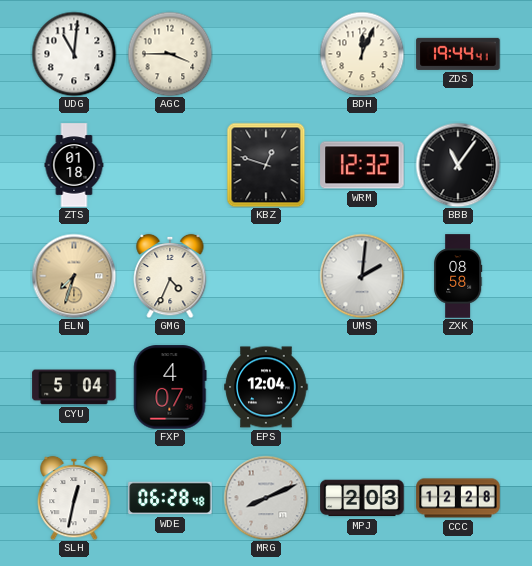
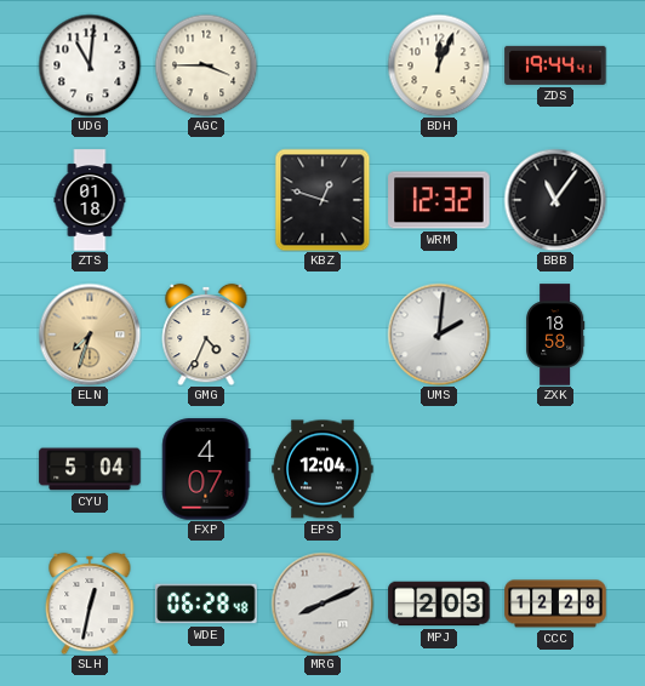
ZXK: 08:58 -> 18:58
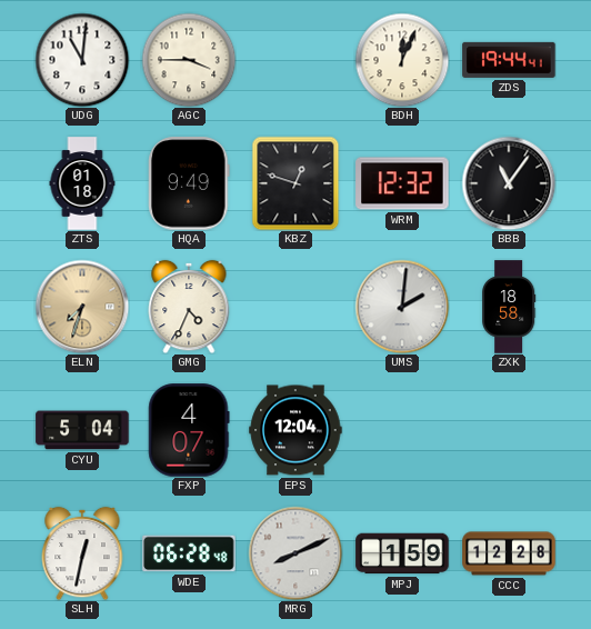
HQA: none -> 9:49
MPJ: 2:03 -> 1:59
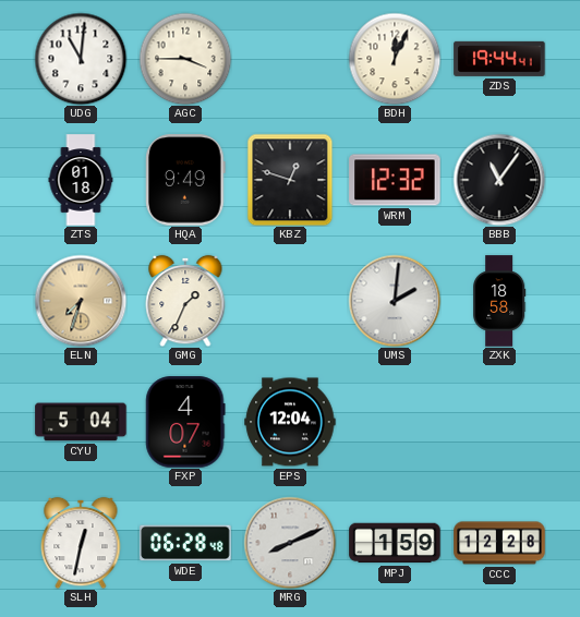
GMG: 4:34 -> 1:34
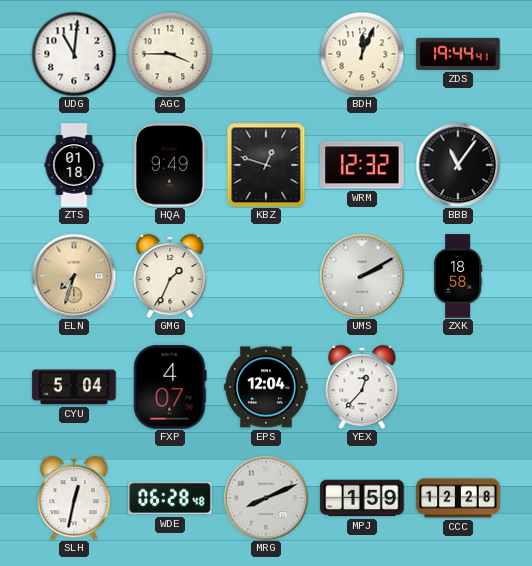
UMS: 2:01 -> 2:10
YEX: none -> 12:37
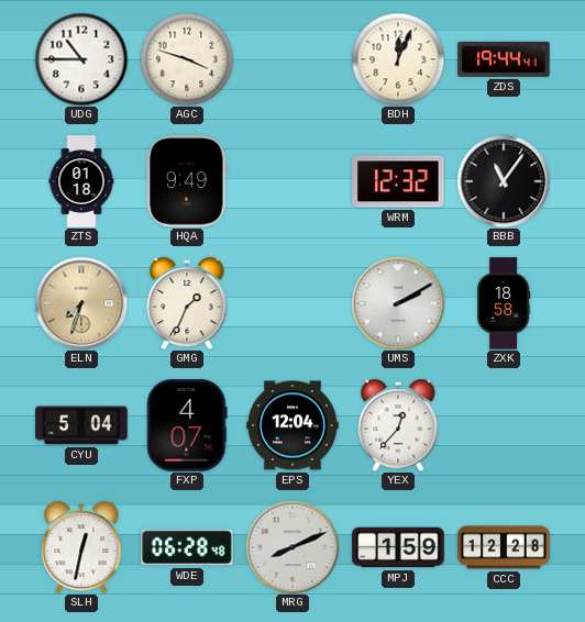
UDG: 11:01 -> 10:45
AGC: 3:45 -> 3:48
KBZ: 12:48 -> none
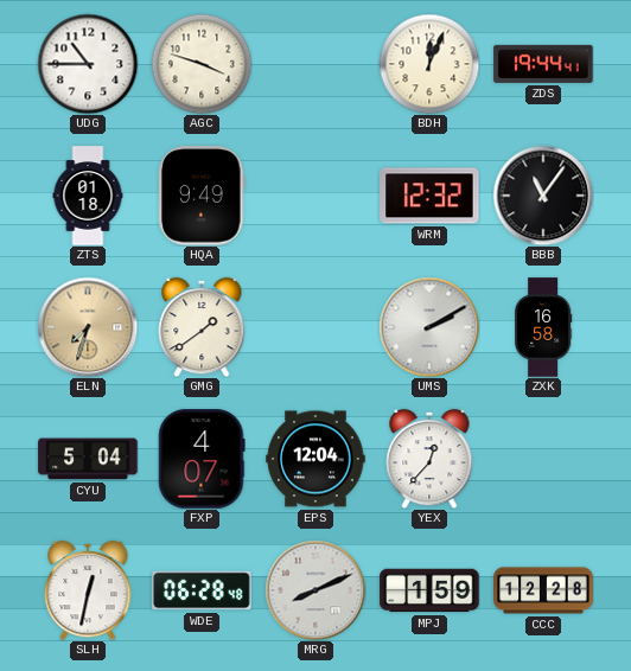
GMG: 1:34 -> 1:39
ZXK: 18:58 -> 16:58
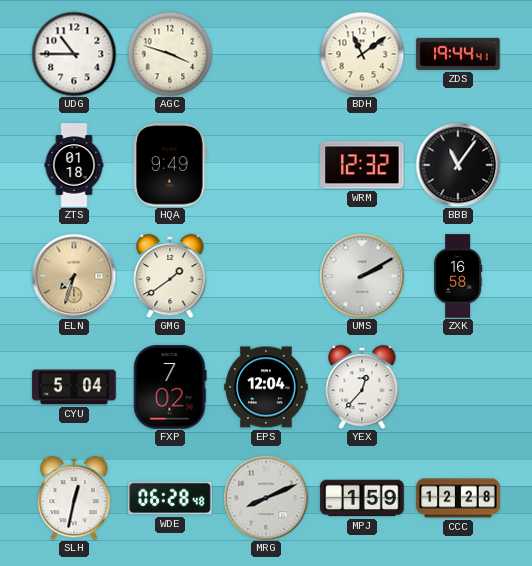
BDH: 12:04 -> 11:09
FXP: 4:07 -> 7:02
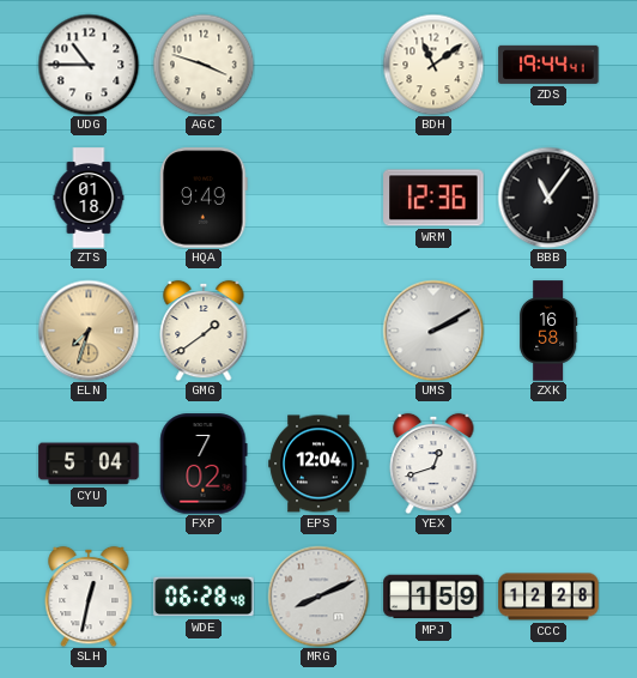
WRM: 12:32 -> 12:36
YEX: 12:37 -> 12:42
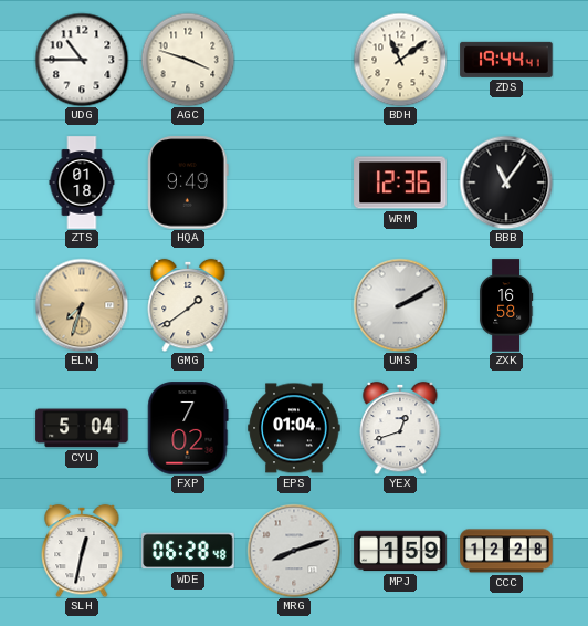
EPS: 12:04 -> 01:04
MRG: 8:11 -> 8:12
